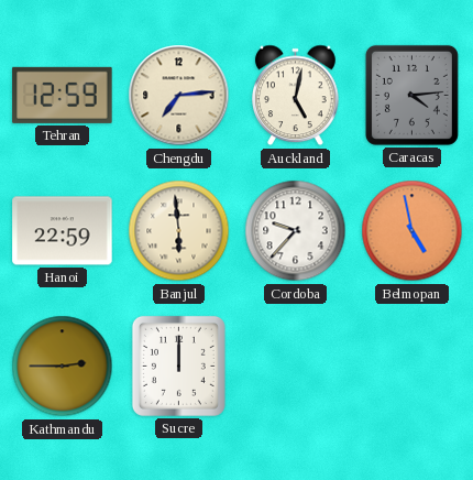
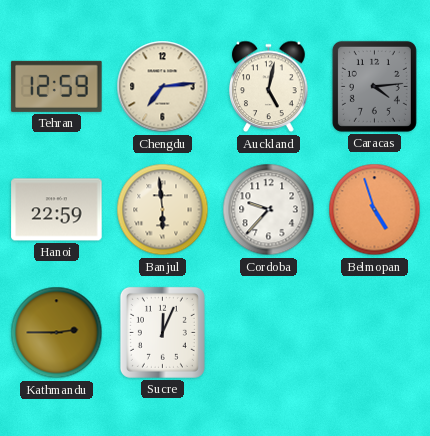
Belmopan: 4:58 -> 4:57
Sucre: 12:00 -> 12:04
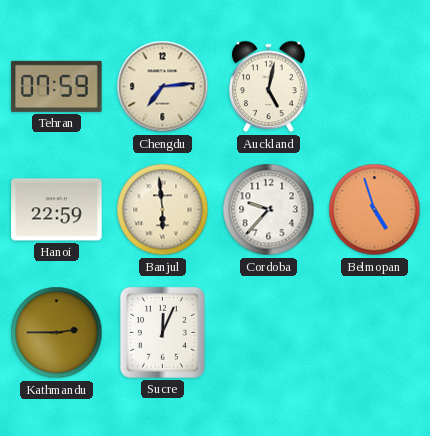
Tehran: 12:59 -> 07:59
Caracas: 4:14 -> none
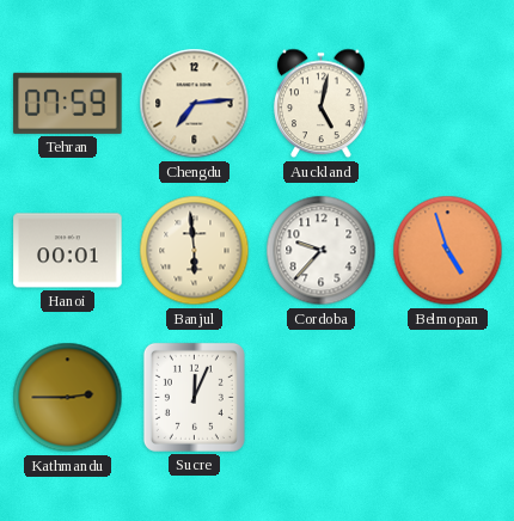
Hanoi: 22:59 -> 00:01
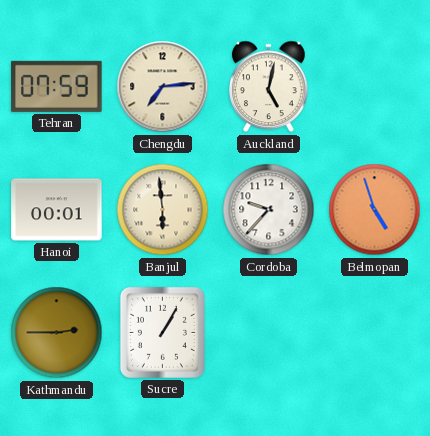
Sucre: 12:04 -> 1:05
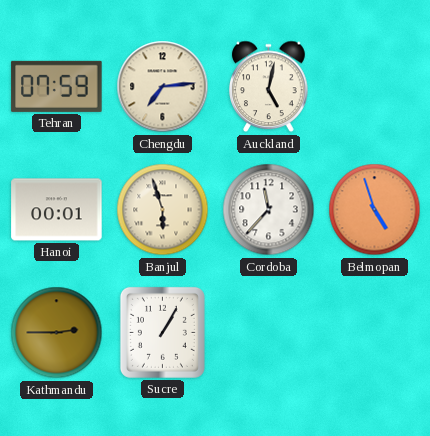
Banjul: 5:59 -> 5:57
Cordoba: 9:37 -> 11:37
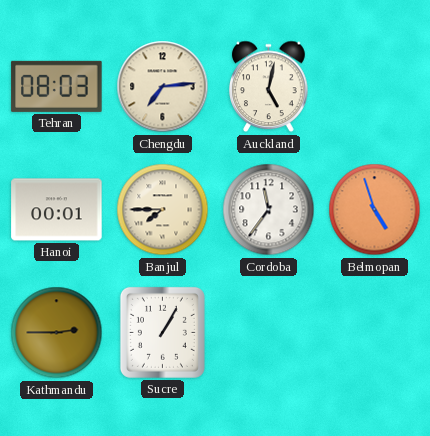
Tehran: 07:59 -> 08:03
Banjul: 5:57 -> 7:45
Cordoba: 11:37 -> 11:36
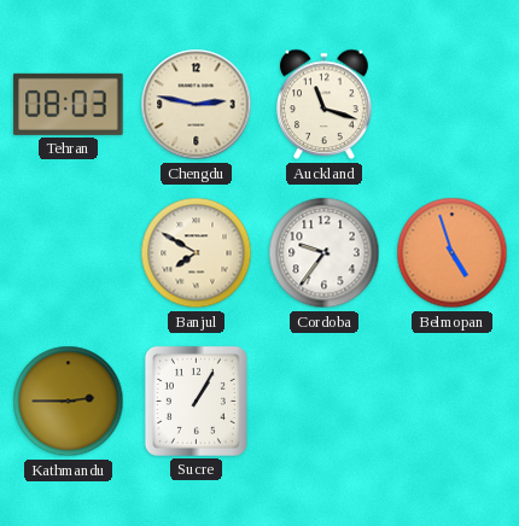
Chengdu: 7:14 -> 2:47
Auckland: 5:02 -> 11:18
Hanoi: 00:01 -> none
Banjul: 7:45 -> 7:50
Cordoba: 11:36 -> 9:36
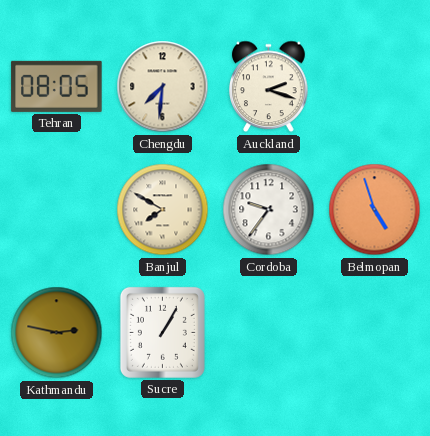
Tehran: 08:03 -> 08:05
Chengdu: 2:47 -> 7:31
Auckland: 11:18 -> 2:18
Kathmandu: 2:45 -> 2:47
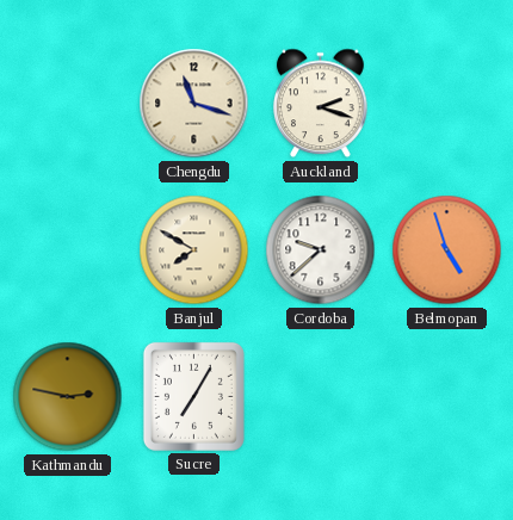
Tehran: 08:05 -> none
Chengdu: 7:31 -> 11:18
Cordoba: 9:36 -> 9:38
Sucre: 1:05 -> 7:05
